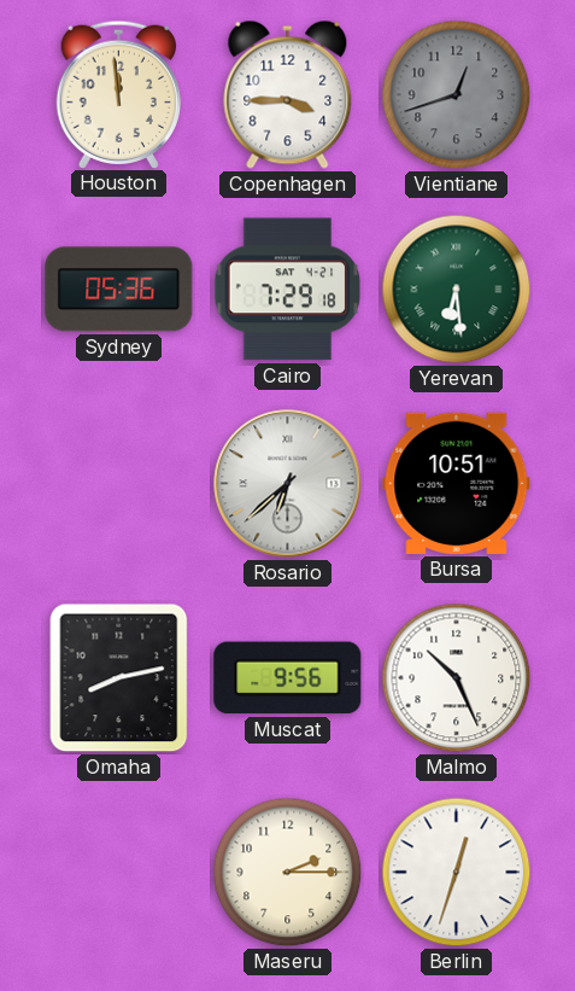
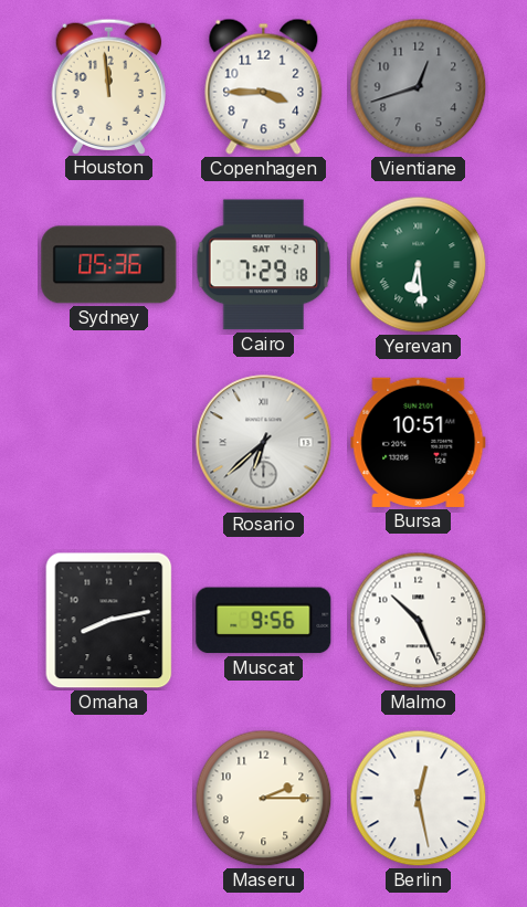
Berlin: 12:33 -> 12:28
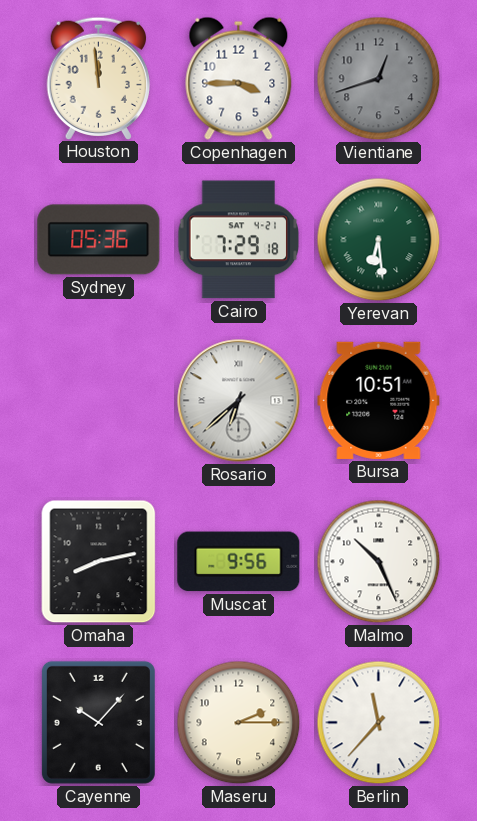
Cayenne: none -> 10:07
Berlin: 12:28 -> 11:37
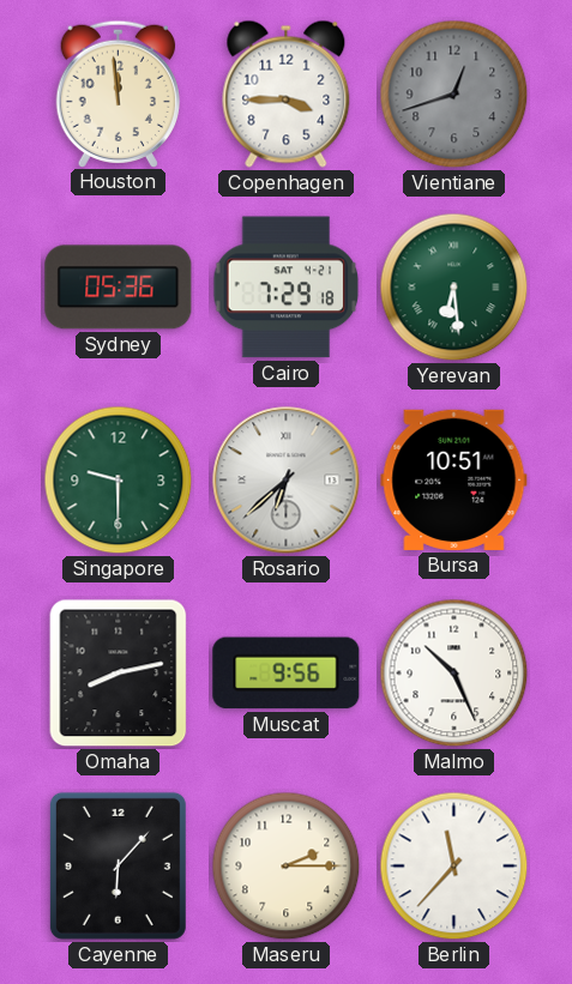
Singapore: none -> 9:30
Cayenne: 10:07 -> 6:07
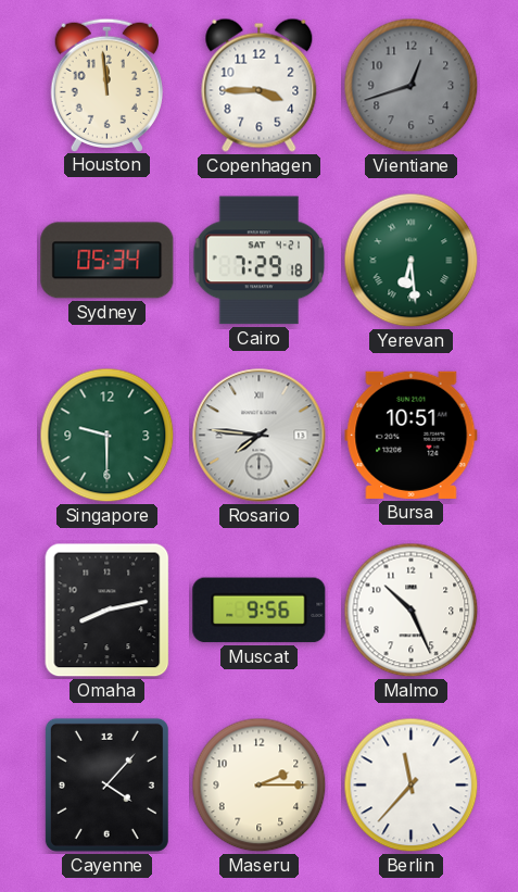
Sydney: 05:36 -> 05:34
Rosario: 6:38 -> 7:46
Cayenne: 6:07 -> 4:07
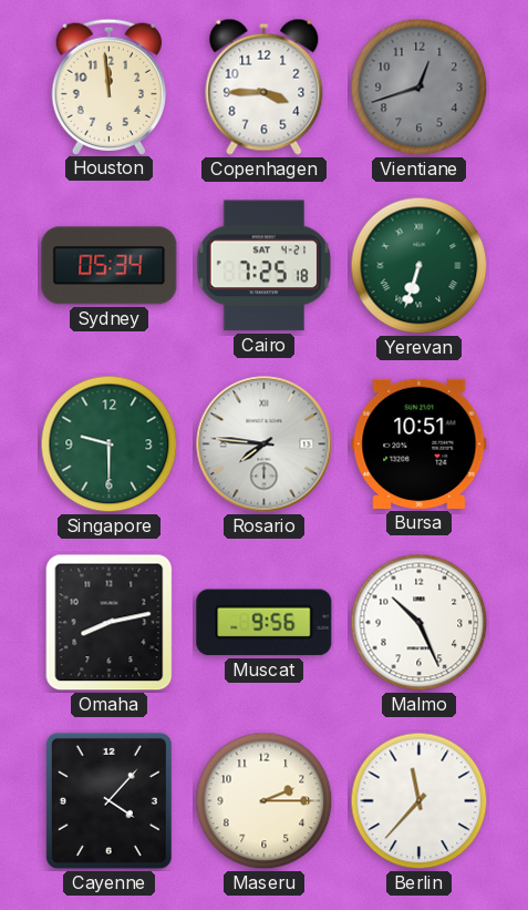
Cairo: 7:29 -> 7:25
Yerevan: 6:29 -> 6:33
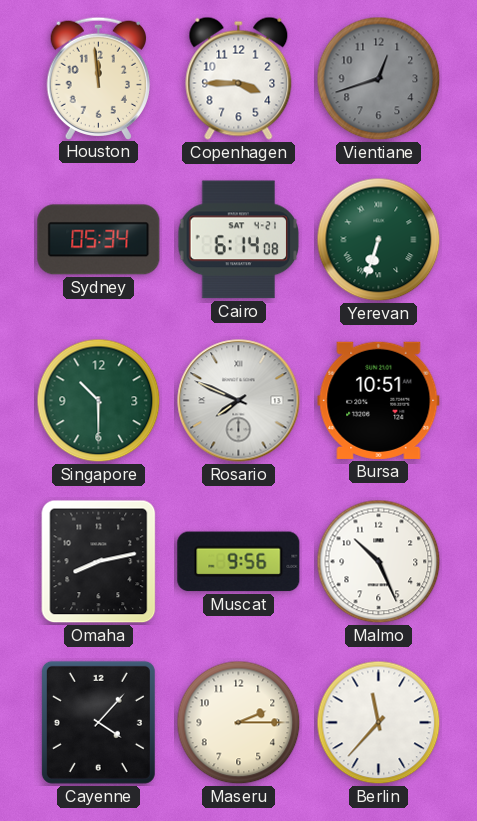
Cairo: 7:25 -> 6:14
Singapore: 9:30 -> 10:30
Rosario: 7:46 -> 7:49
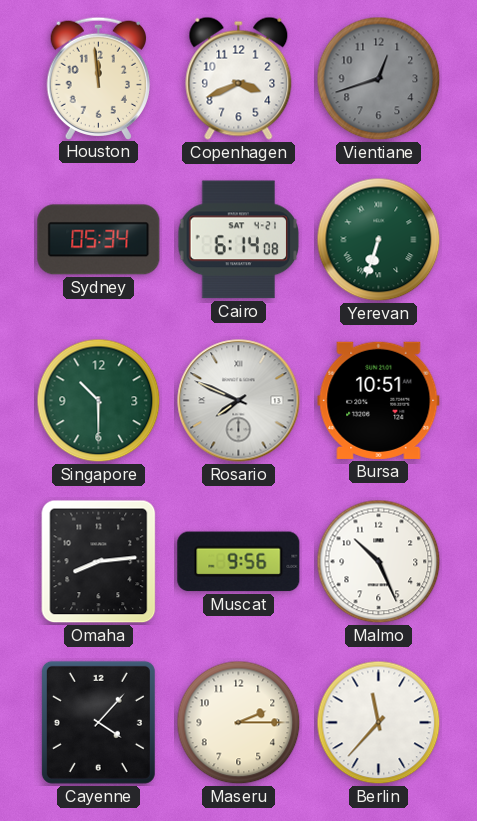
Copenhagen: 3:45 -> 3:41
Omaha: 8:13 -> 8:14
